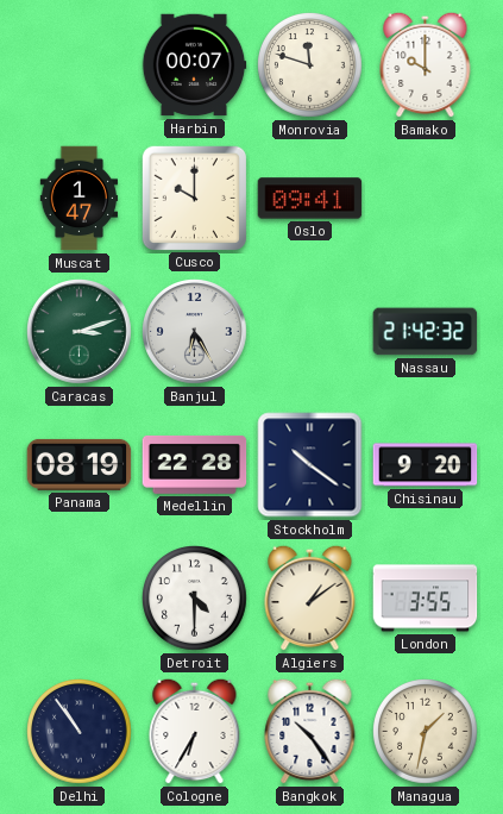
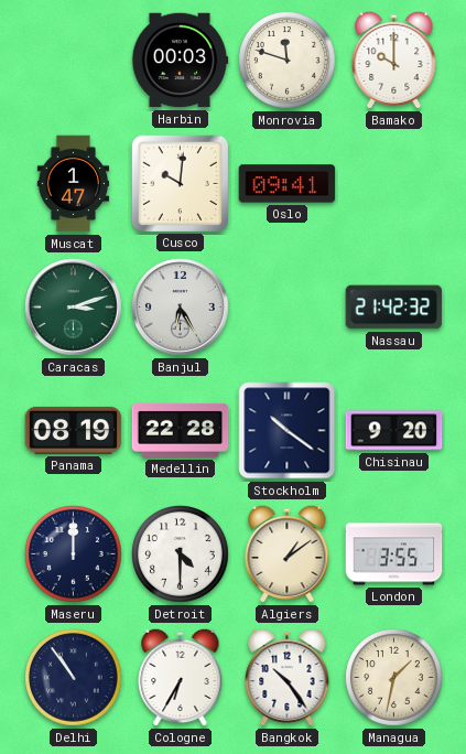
Harbin: 00:07 -> 00:03
Cusco: 10:00 -> 10:01
Maseru: none -> 12:00
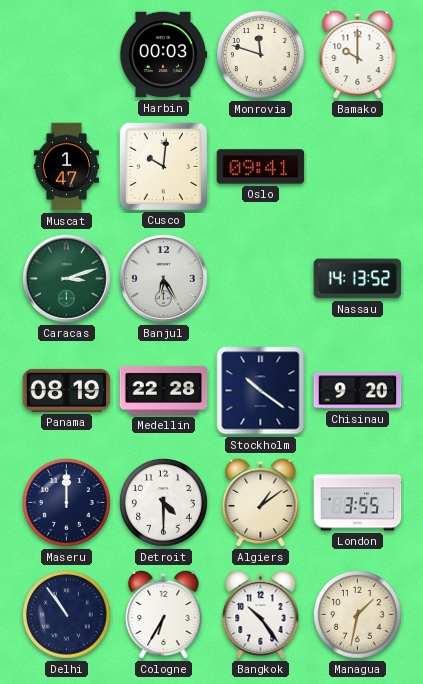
Nassau: 21:42 -> 14:13
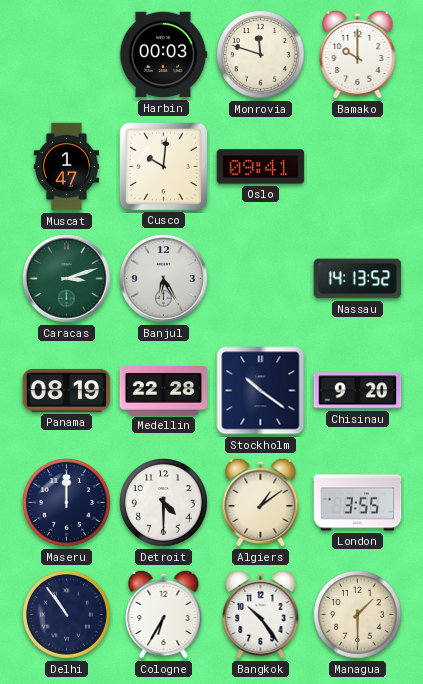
Managua: 1:32 -> 1:30
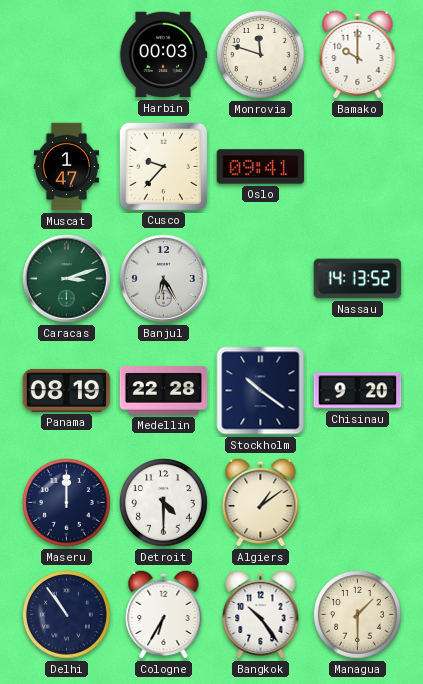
Cusco: 10:01 -> 9:37
London: 3:55 -> none
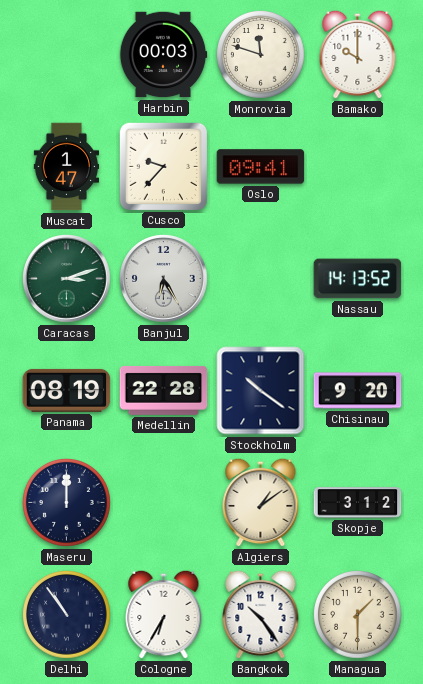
Detroit: 4:30 -> none
Skopje: none -> 3:12
